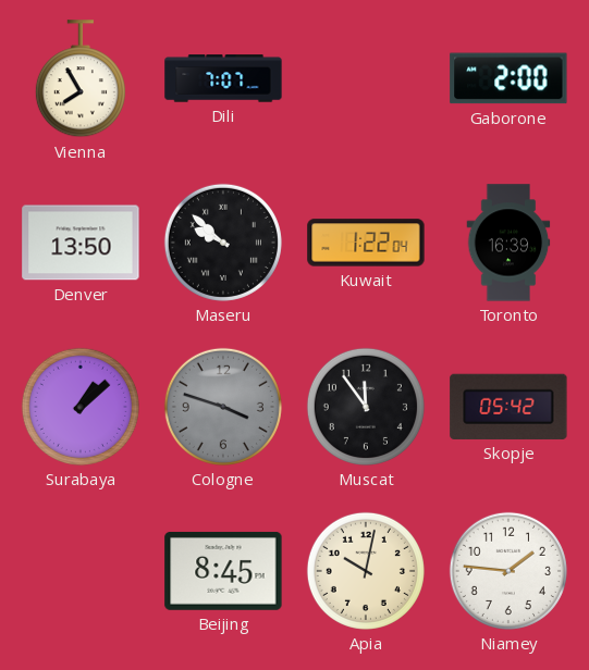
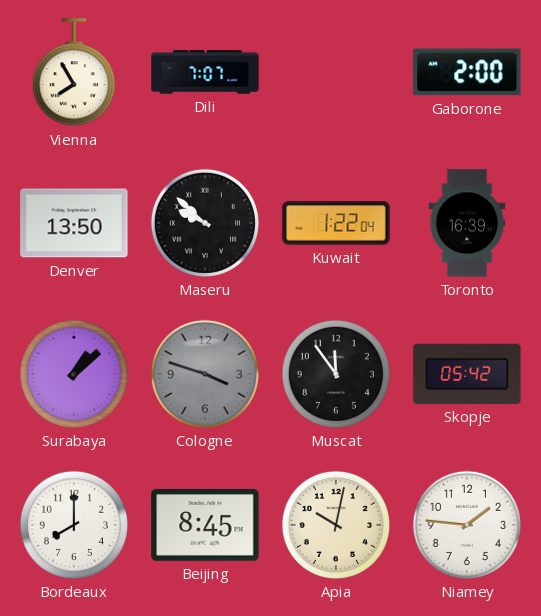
Bordeaux: none -> 8:00
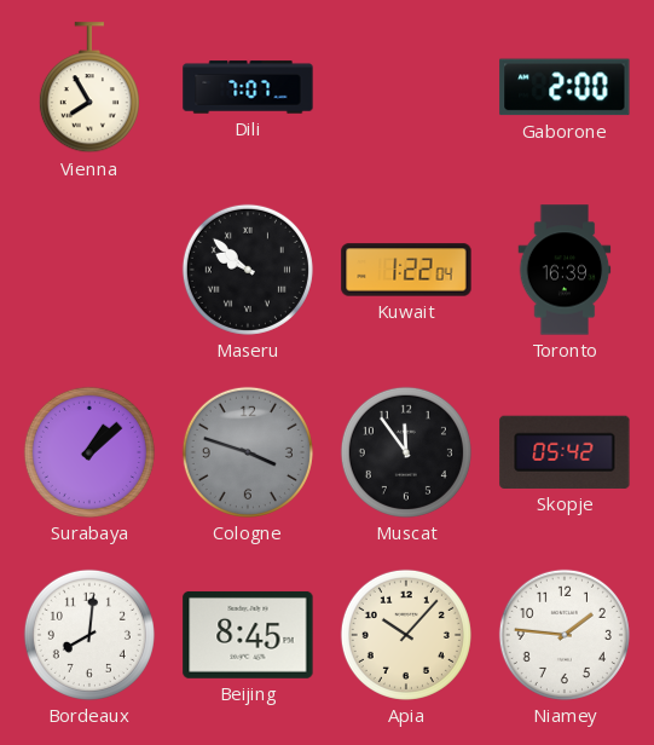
Denver: 13:50 -> none
Bordeaux: 8:00 -> 8:01
Apia: 10:02 -> 10:07
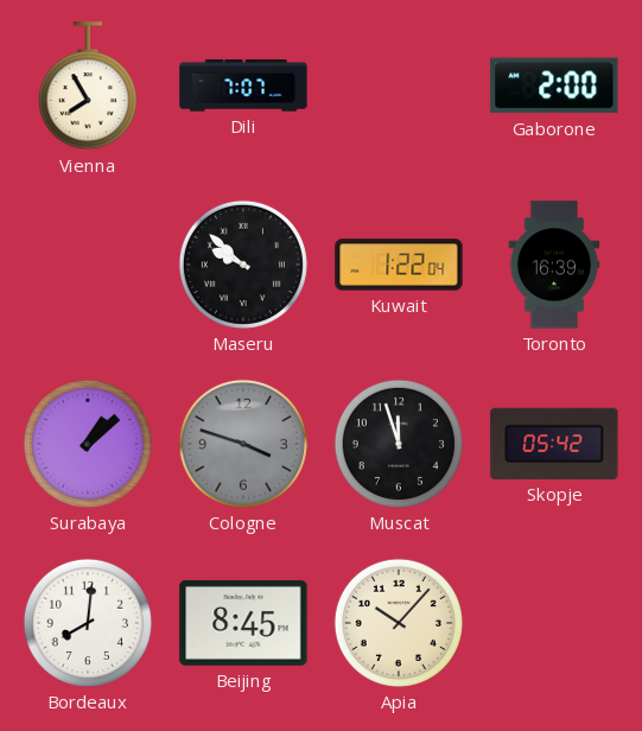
Muscat: 11:54 -> 11:57
Niamey: 1:46 -> none
